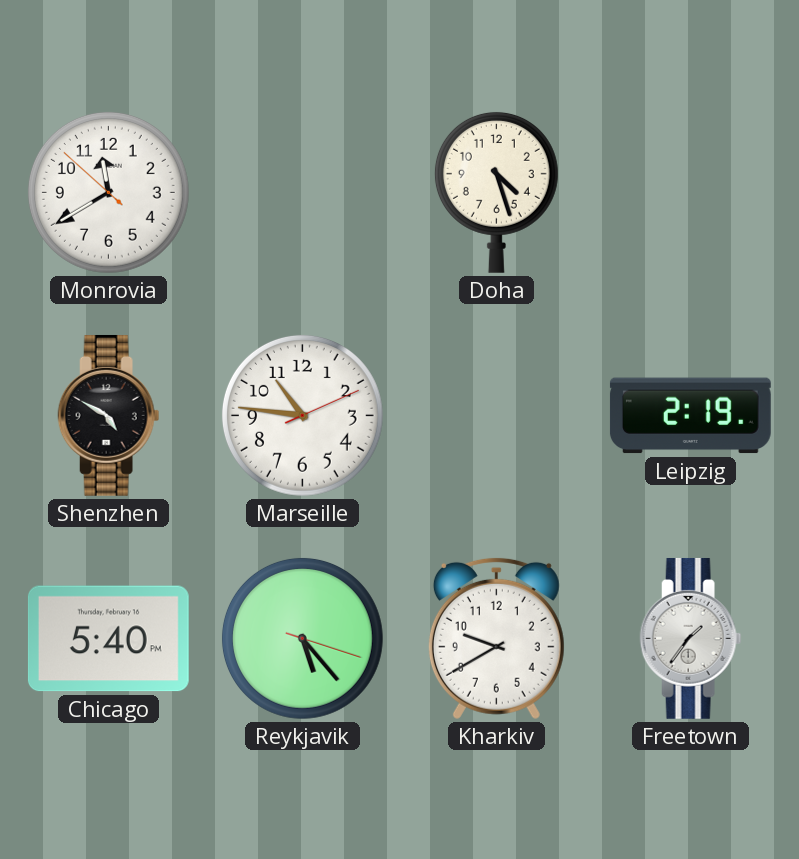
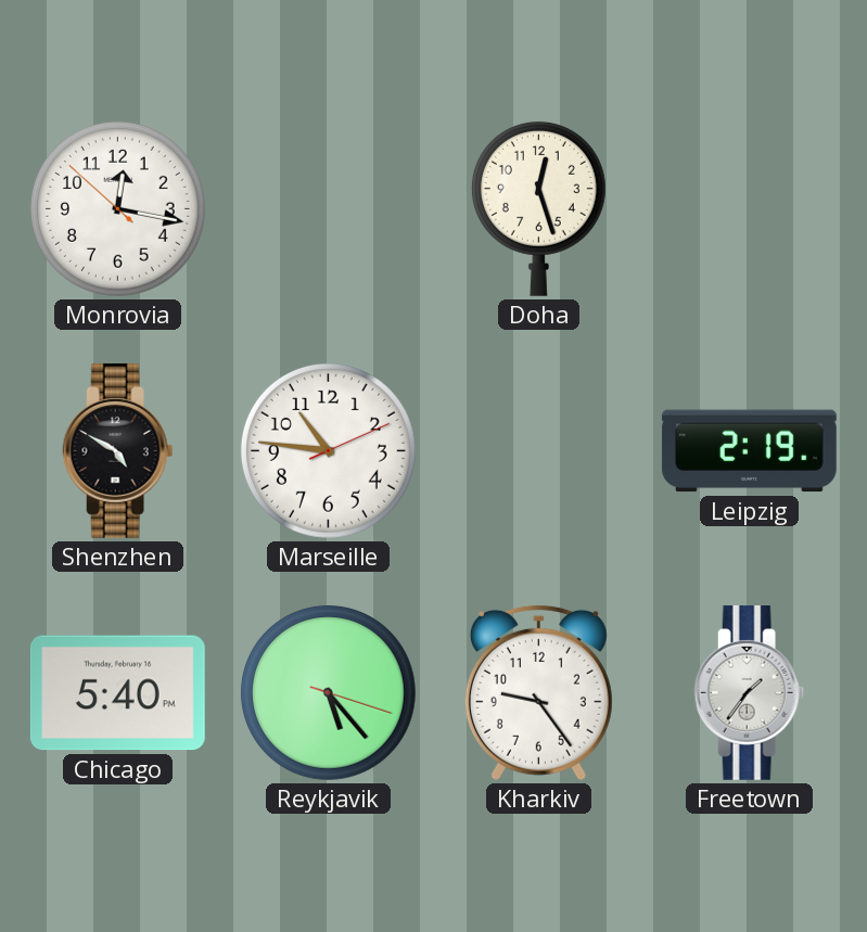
Monrovia: 11:39 -> 12:16
Doha: 4:27 -> 12:27
Kharkiv: 9:40 -> 9:24
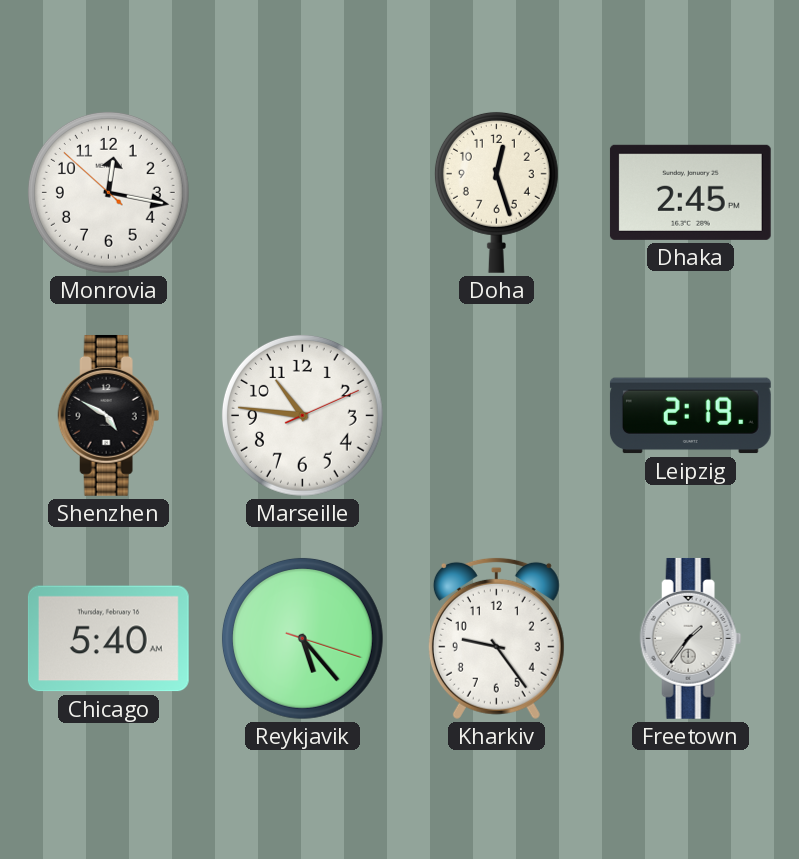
Dhaka: none -> 2:45
Chicago: 5:40 PM -> 5:40 AM
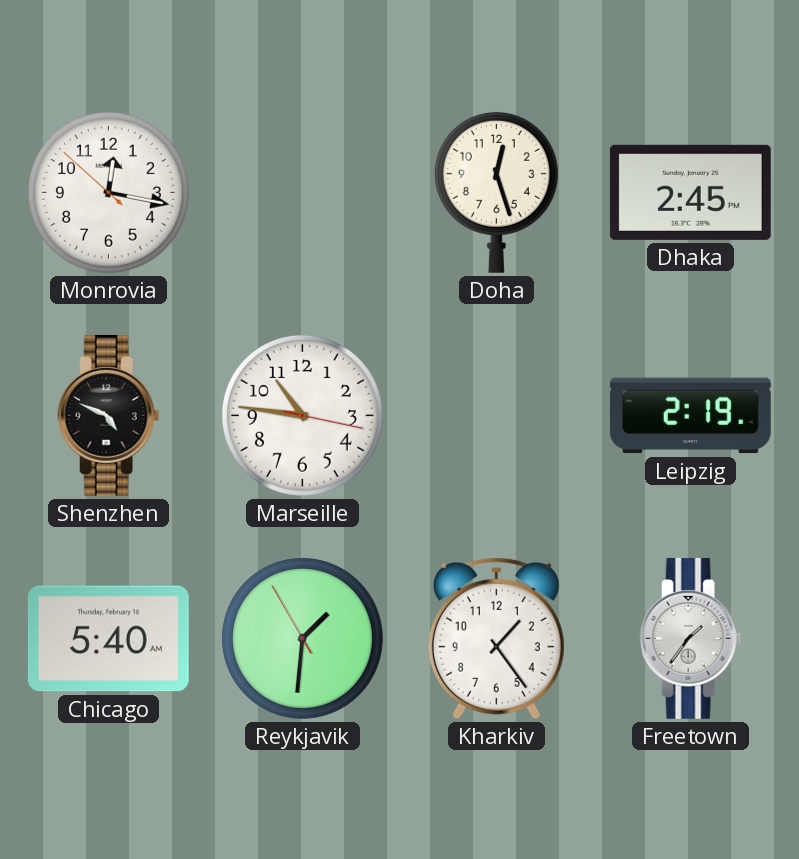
Shenzhen: 4:50 -> 4:49
Marseille: 10:46:11 -> 10:46:17
Reykjavik: 5:23 -> 1:30
Kharkiv: 9:24 -> 1:24
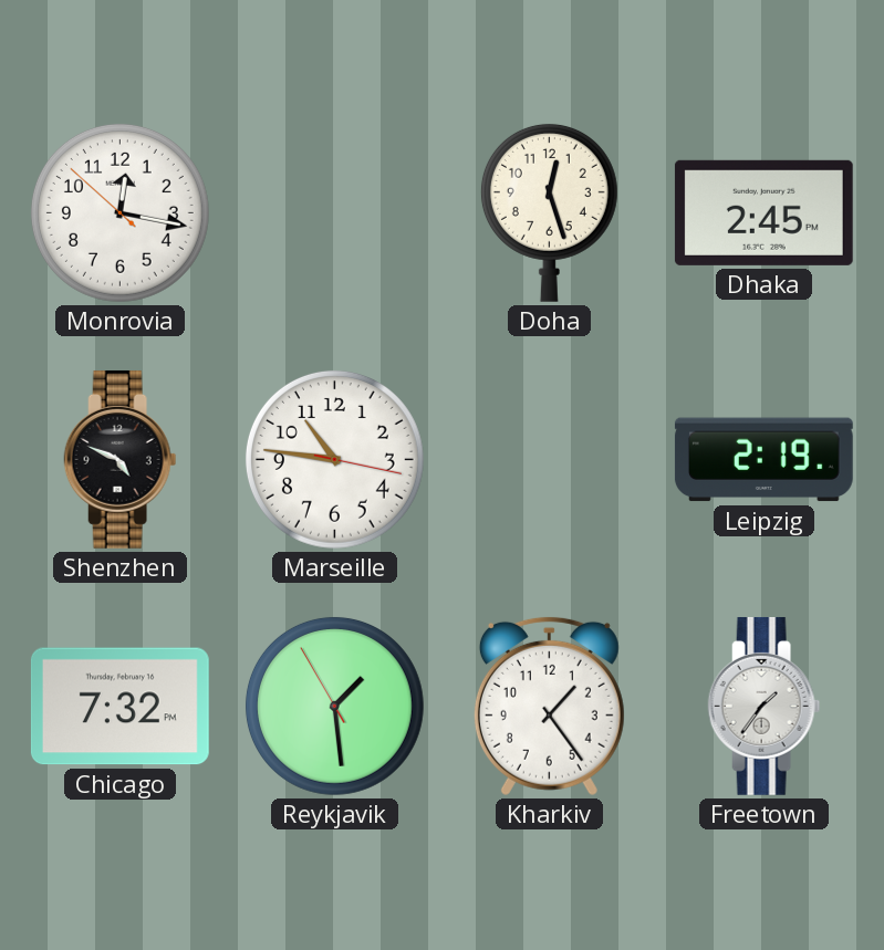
Chicago: 5:40 -> 7:32
Reykjavik: 1:30 -> 1:28
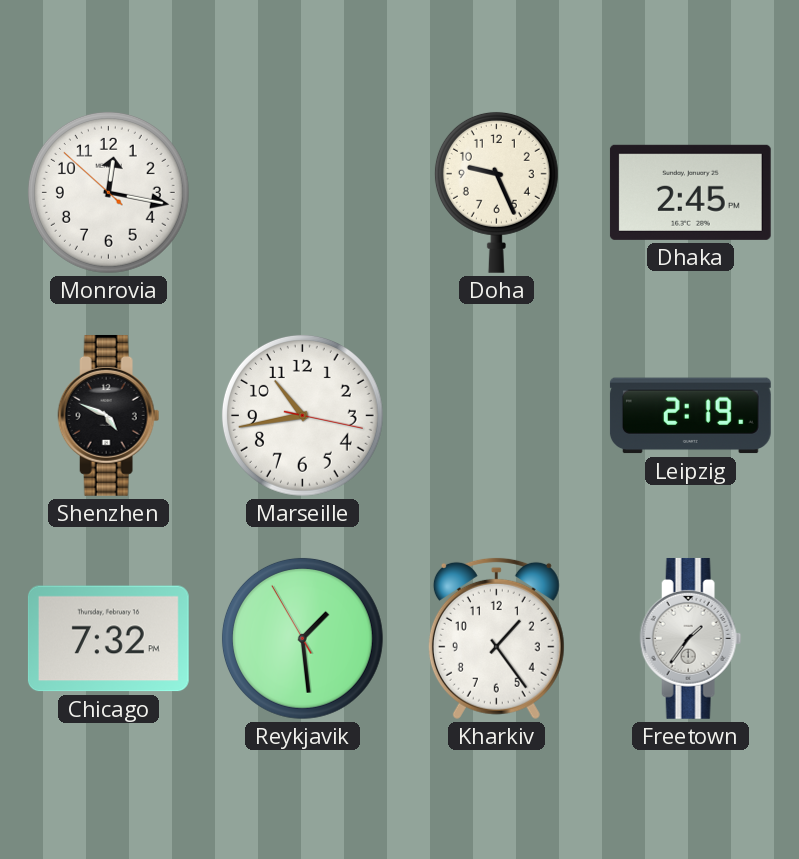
Doha: 12:27 -> 9:26
Marseille: 10:46 -> 10:43
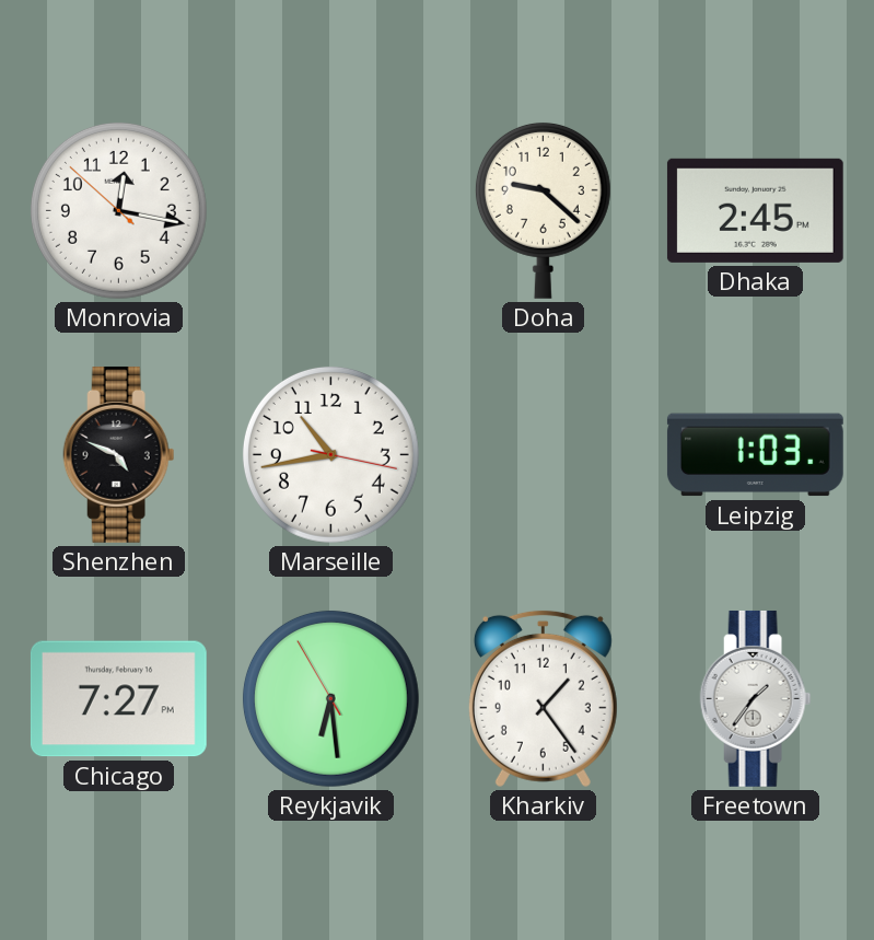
Doha: 9:26 -> 9:22
Leipzig: 2:19 -> 1:03
Chicago: 7:32 -> 7:27
Reykjavik: 1:28 -> 6:28
